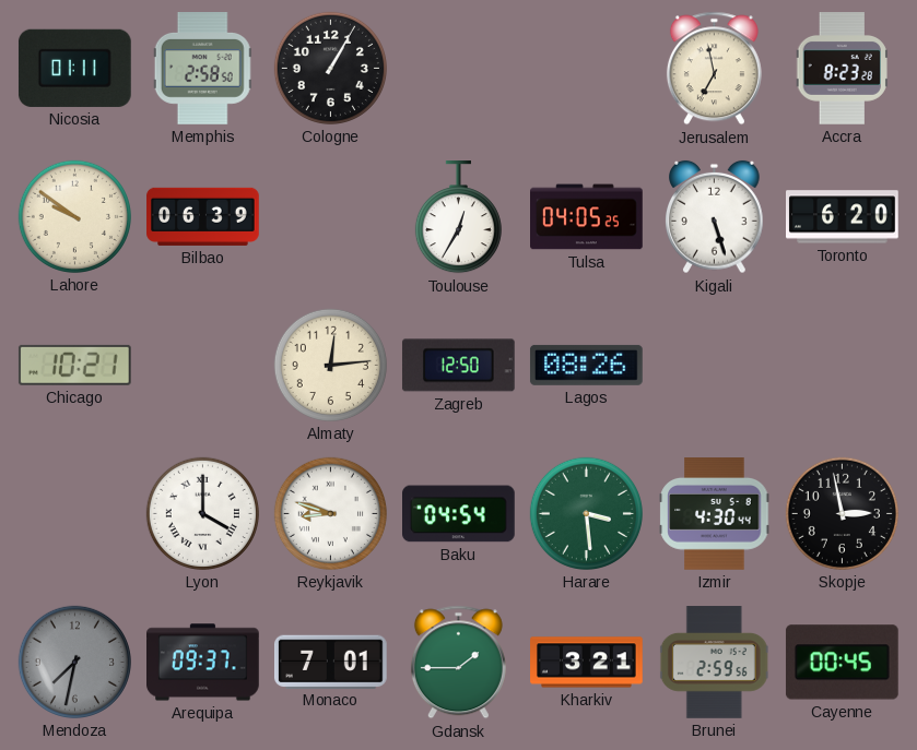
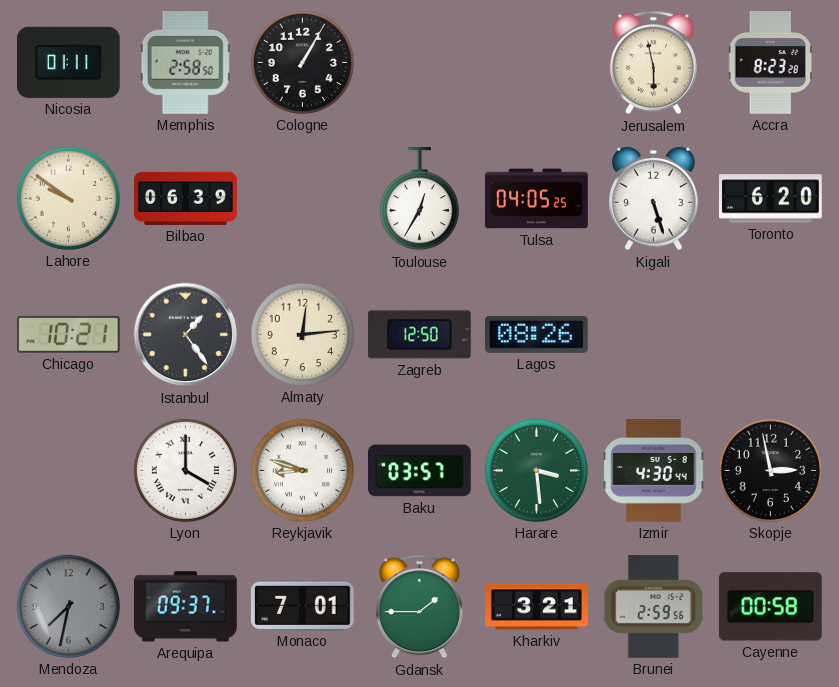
Jerusalem: 6:58 -> 5:58
Istanbul: none -> 1:24
Baku: 04:54 -> 03:57
Cayenne: 00:45 -> 00:58
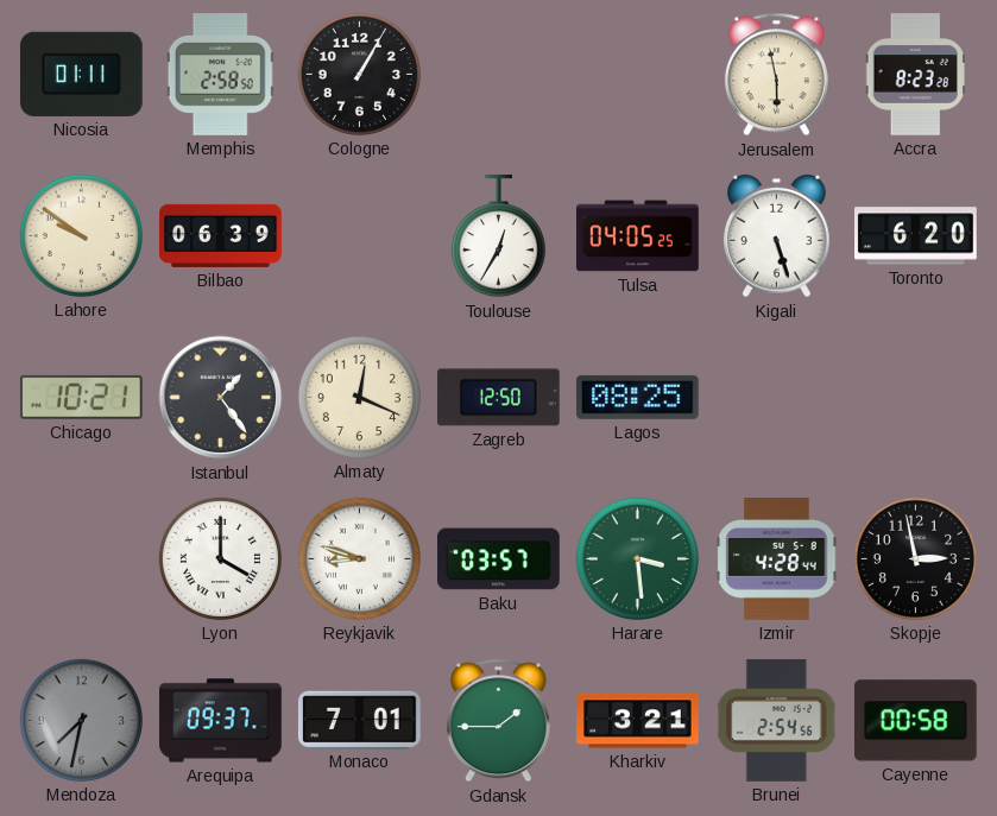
Almaty: 12:14 -> 12:19
Lagos: 08:26 -> 08:25
Izmir: 4:30 -> 4:28
Brunei: 2:59 -> 2:54
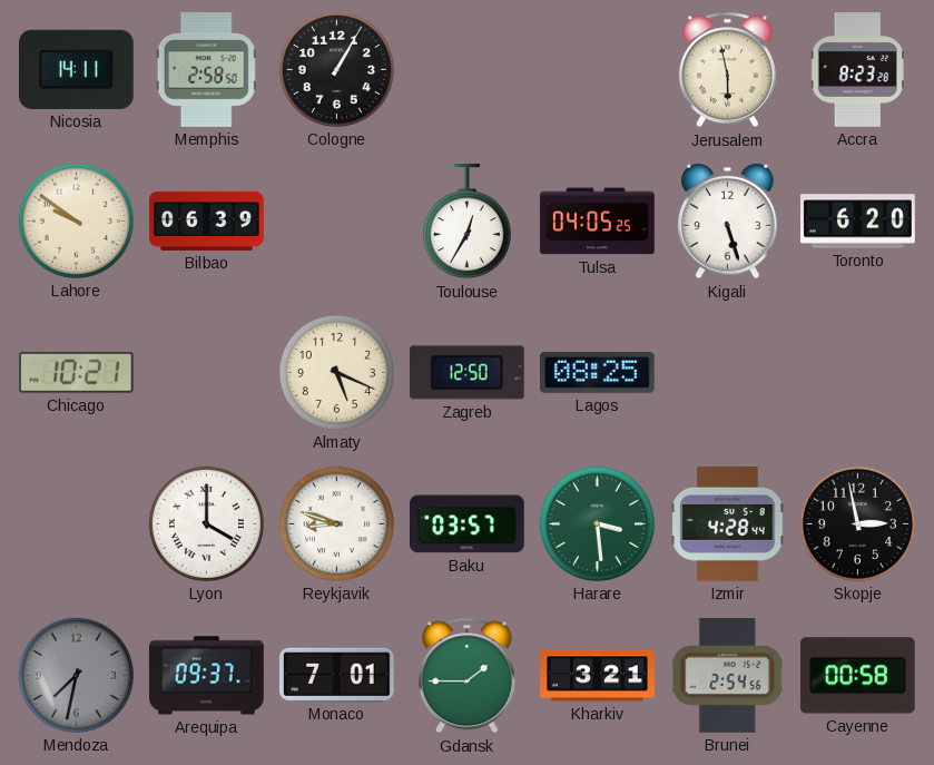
Nicosia: 01:11 -> 14:11
Istanbul: 1:24 -> none
Almaty: 12:19 -> 5:19
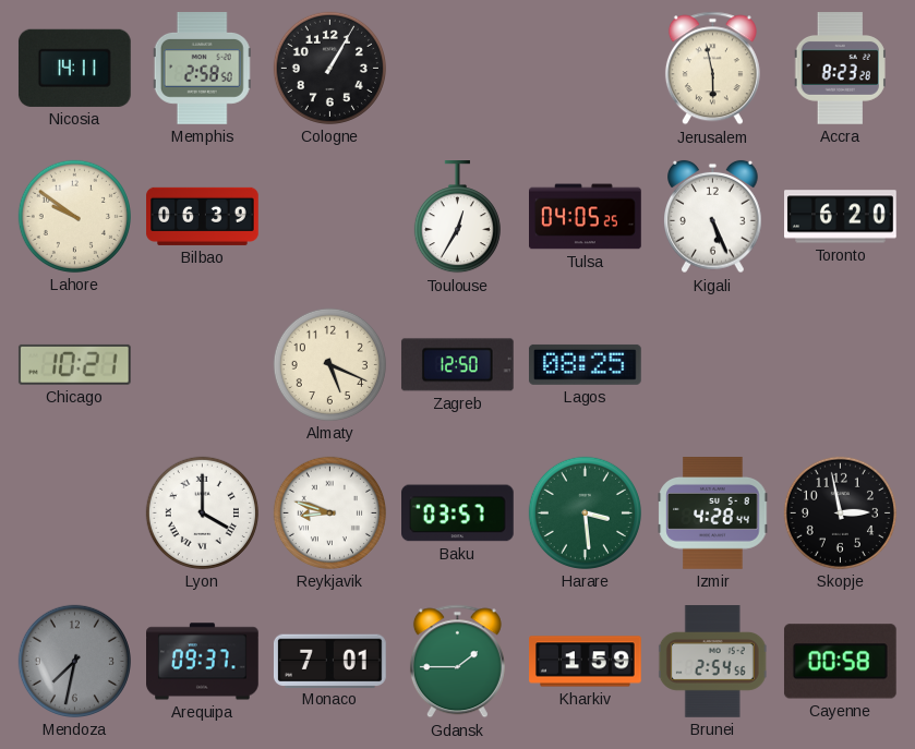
Kigali: 5:27 -> 5:26
Kharkiv: 3:21 -> 1:59
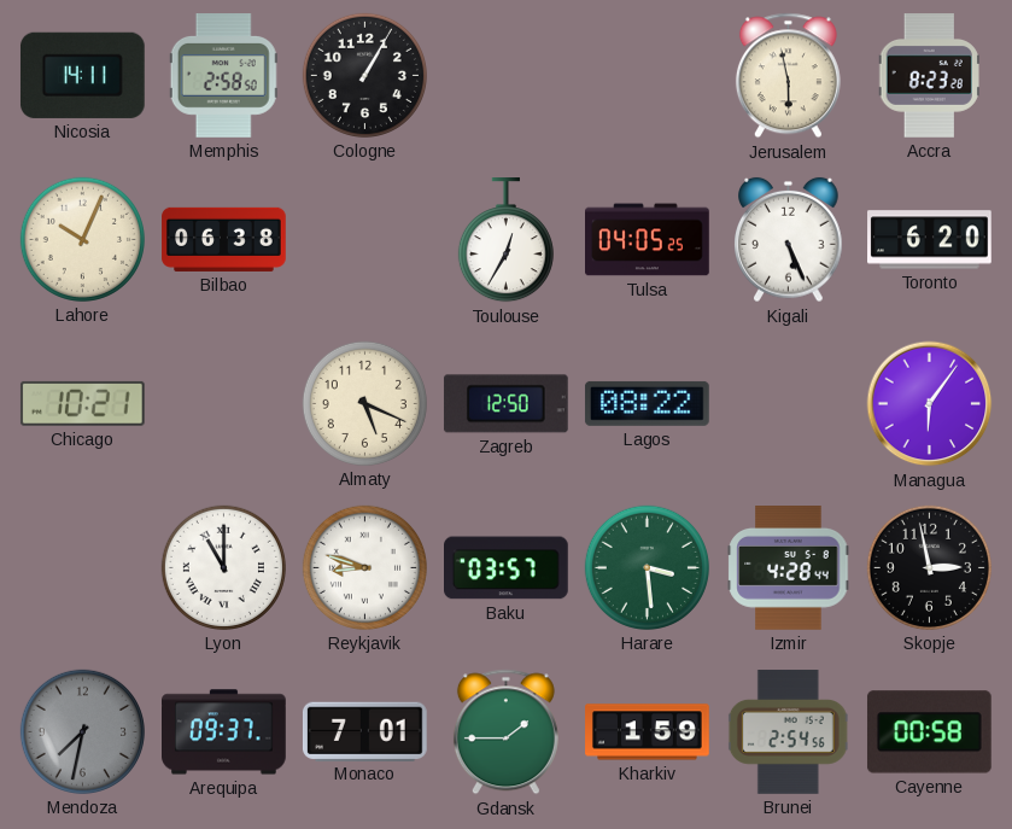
Lahore: 9:51 -> 10:04
Bilbao: 06:39 -> 06:38
Lagos: 08:25 -> 08:22
Managua: none -> 6:06
Lyon: 4:00 -> 11:00
